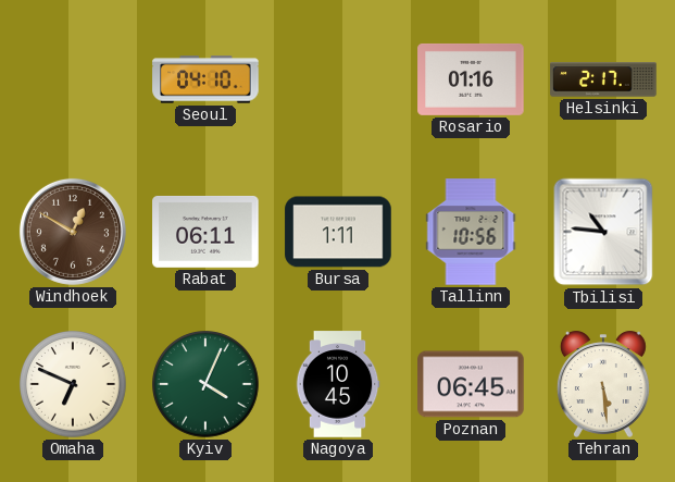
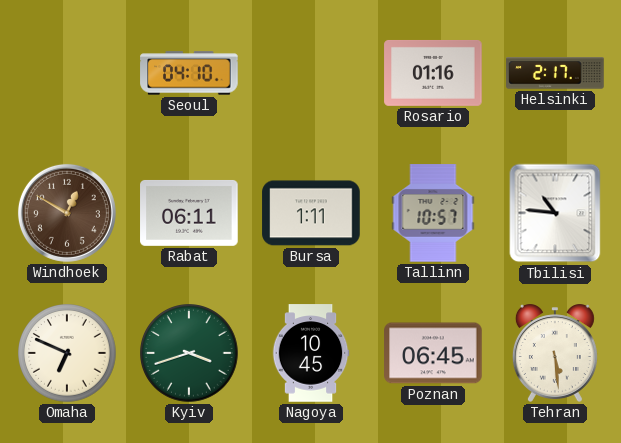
Tallinn: 10:56 -> 10:57
Kyiv: 4:04 -> 3:42
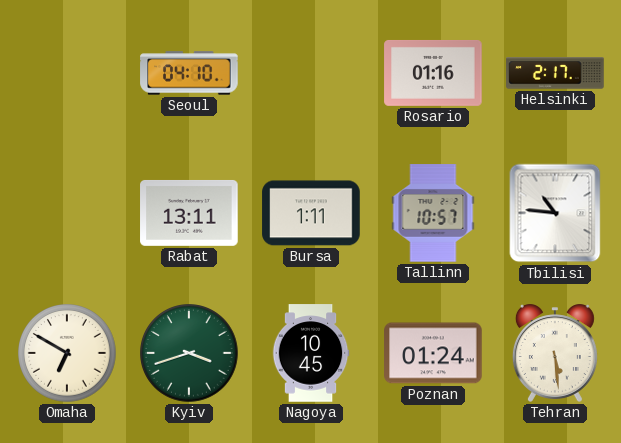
Windhoek: 12:50 -> none
Rabat: 06:11 -> 13:11
Omaha: 6:49 -> 6:50
Poznan: 06:45 -> 01:24
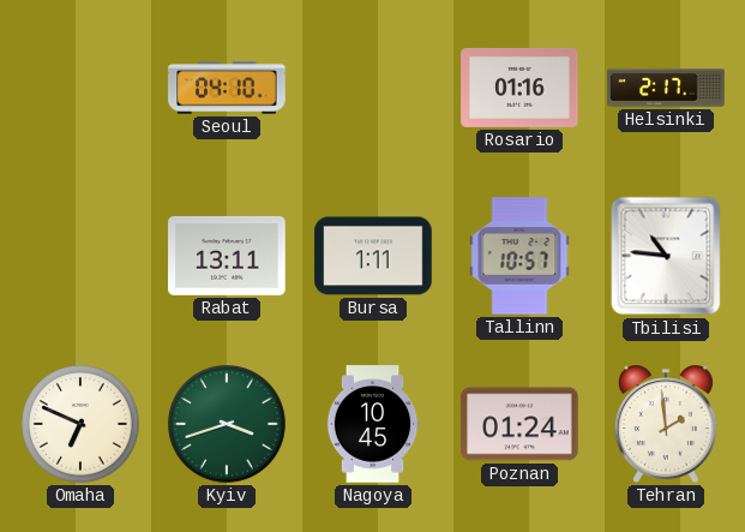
Omaha: 6:50 -> 6:49
Tehran: 5:29 -> 1:59
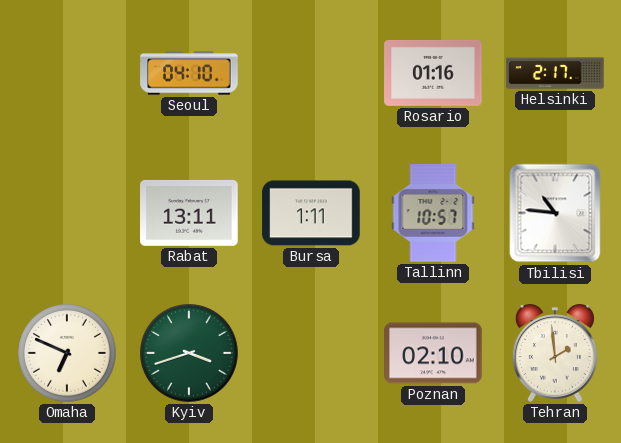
Nagoya: 10:45 -> none
Poznan: 01:24 -> 02:10
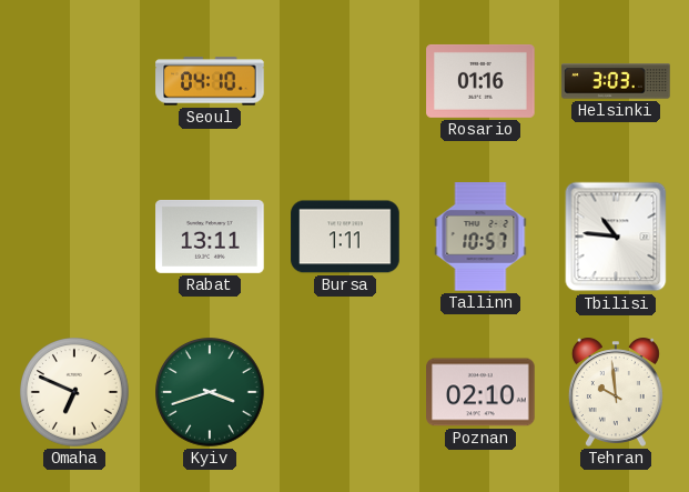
Helsinki: 2:17 -> 3:03
Tehran: 1:59 -> 9:59
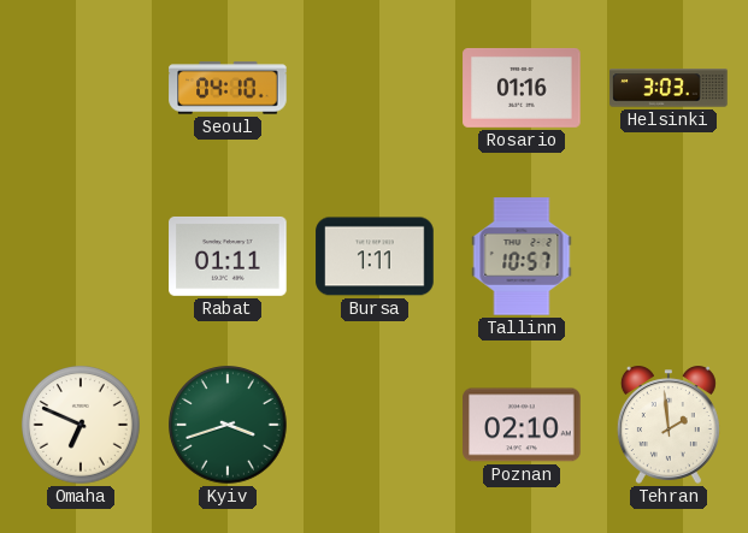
Rabat: 13:11 -> 01:11
Tbilisi: 10:46 -> none
Tehran: 9:59 -> 1:59
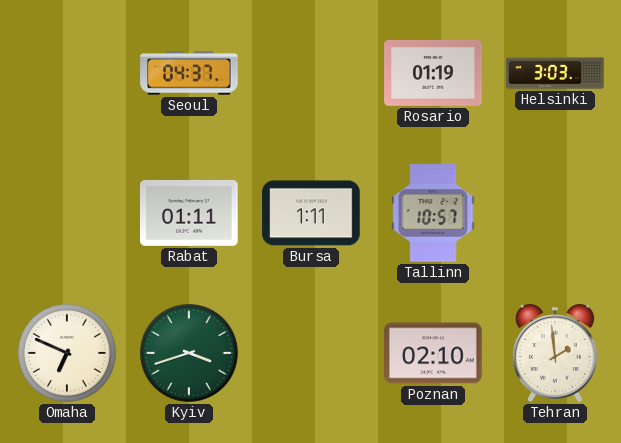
Seoul: 04:10 -> 04:37
Rosario: 01:16 -> 01:19
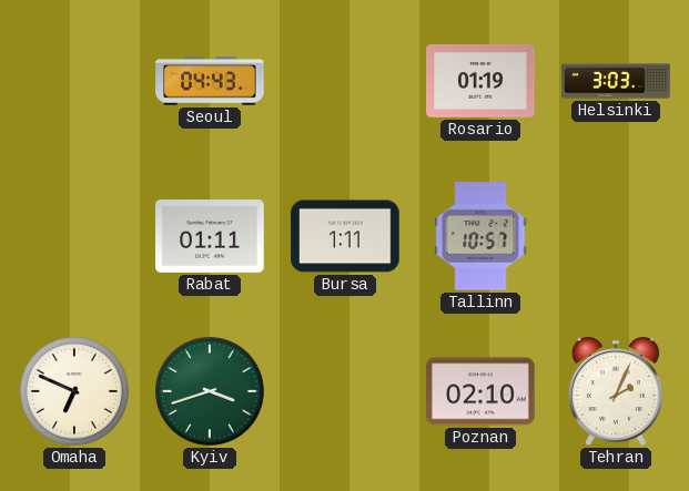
Seoul: 04:37 -> 04:43
Tehran: 1:59 -> 2:04
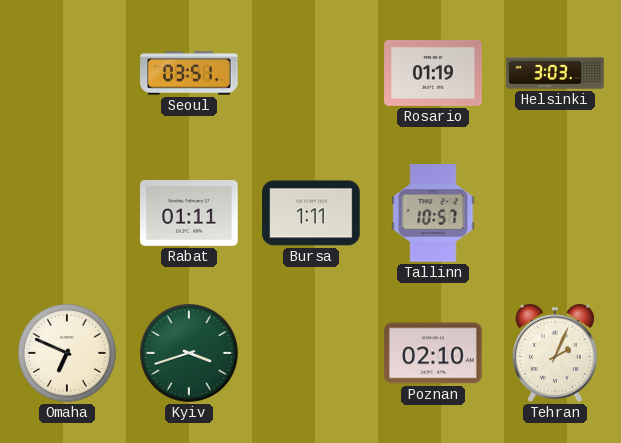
Seoul: 04:43 -> 03:51
